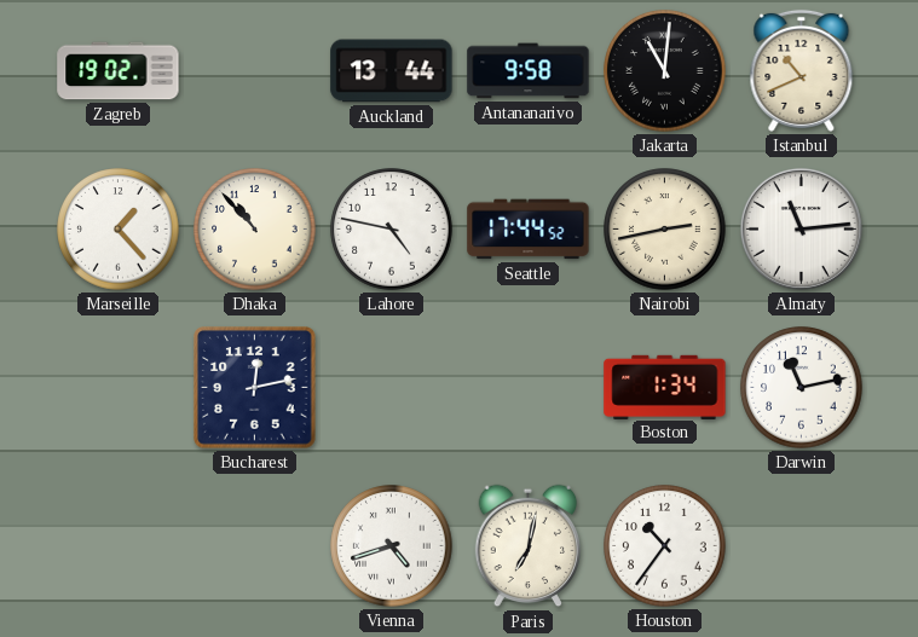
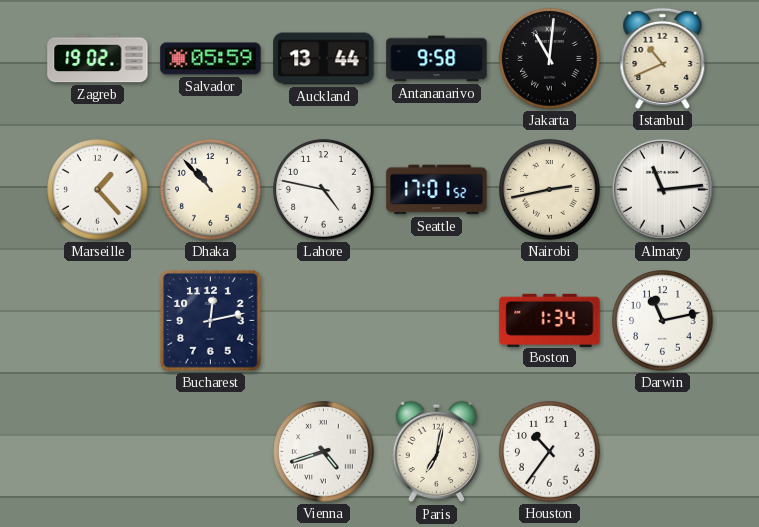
Salvador: none -> 05:59
Seattle: 17:44 -> 17:01
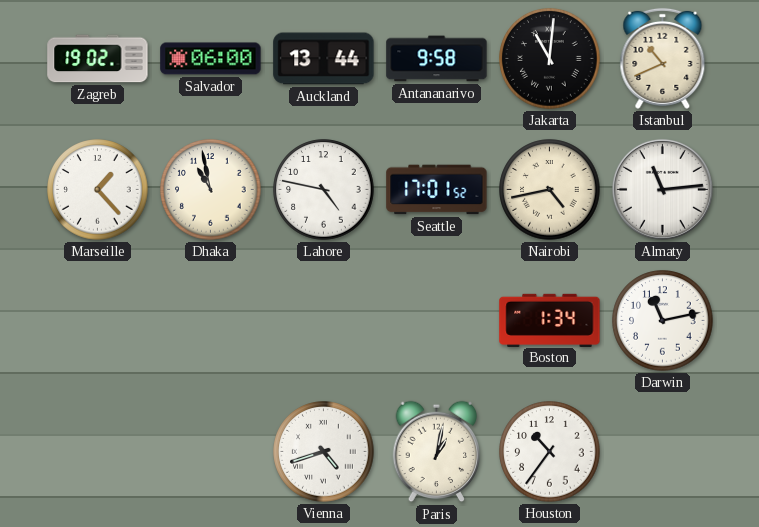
Salvador: 05:59 -> 06:00
Dhaka: 10:53 -> 10:58
Nairobi: 2:43 -> 4:43
Bucharest: 12:13 -> none
Paris: 7:02 -> 1:02
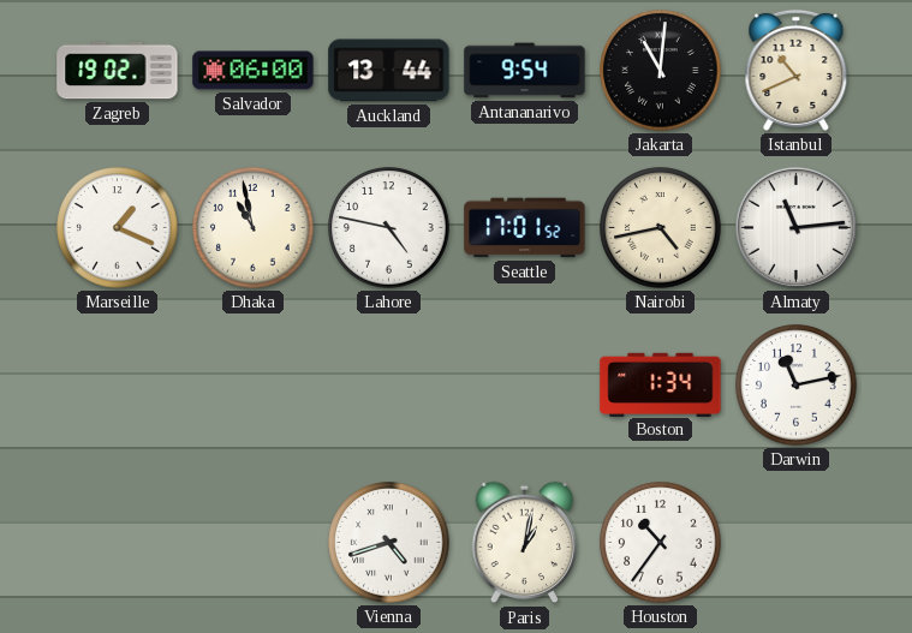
Antananarivo: 9:58 -> 9:54
Marseille: 1:23 -> 1:19
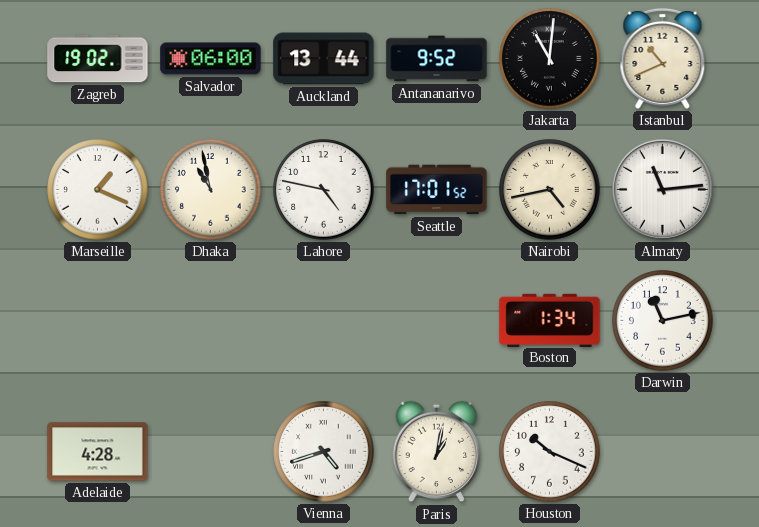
Antananarivo: 9:54 -> 9:52
Adelaide: none -> 4:28
Houston: 10:36 -> 10:19
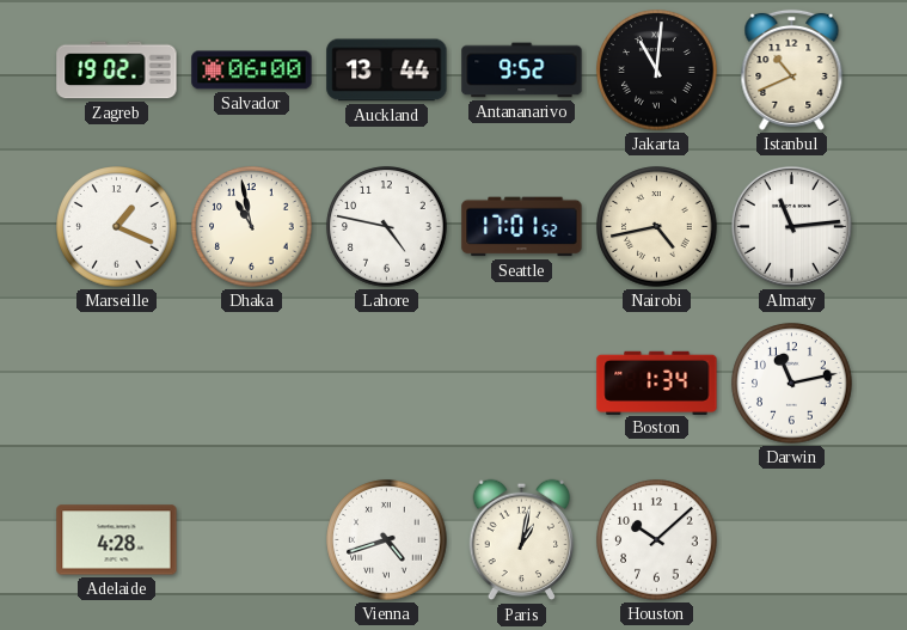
Houston: 10:19 -> 10:08
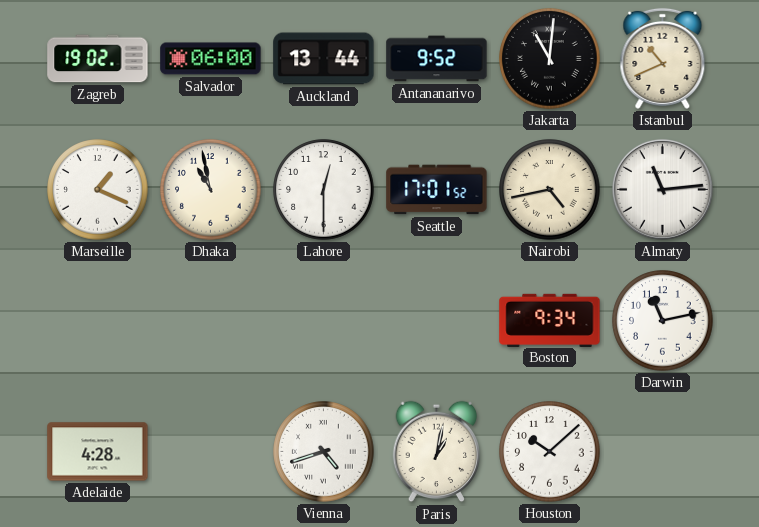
Lahore: 4:47 -> 12:30
Boston: 1:34 -> 9:34
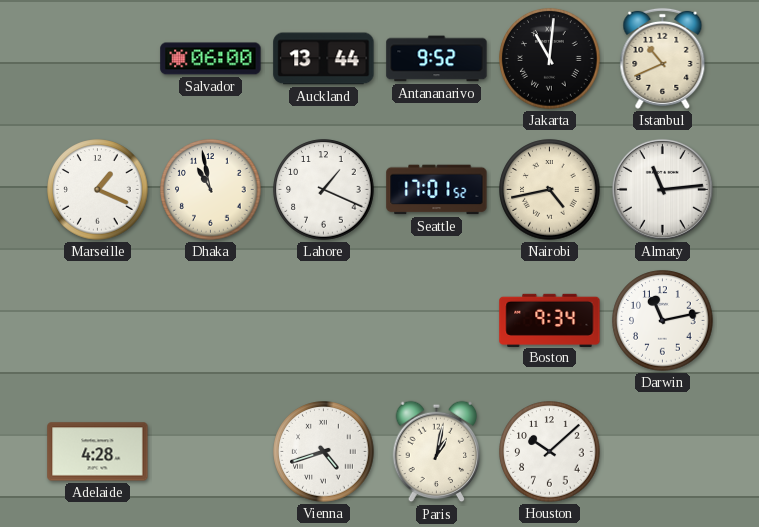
Zagreb: 19:02 -> none
Lahore: 12:30 -> 1:19
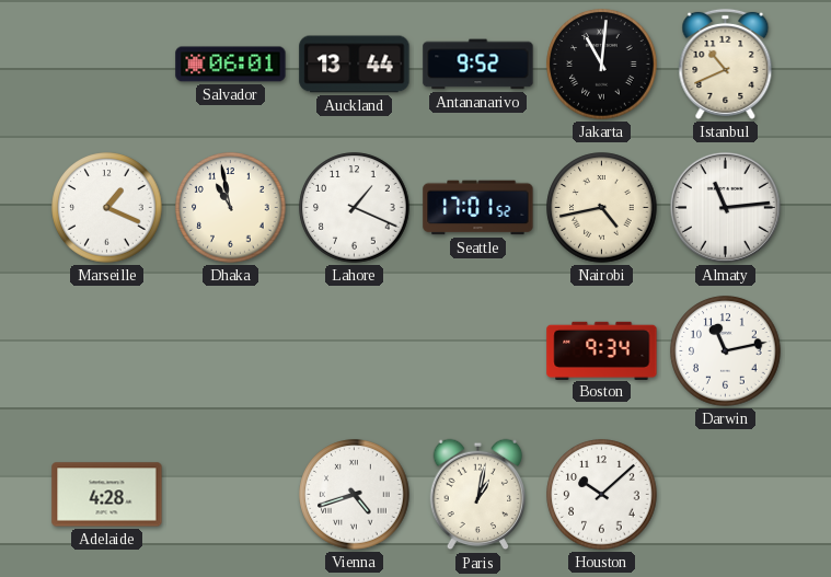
Salvador: 06:00 -> 06:01
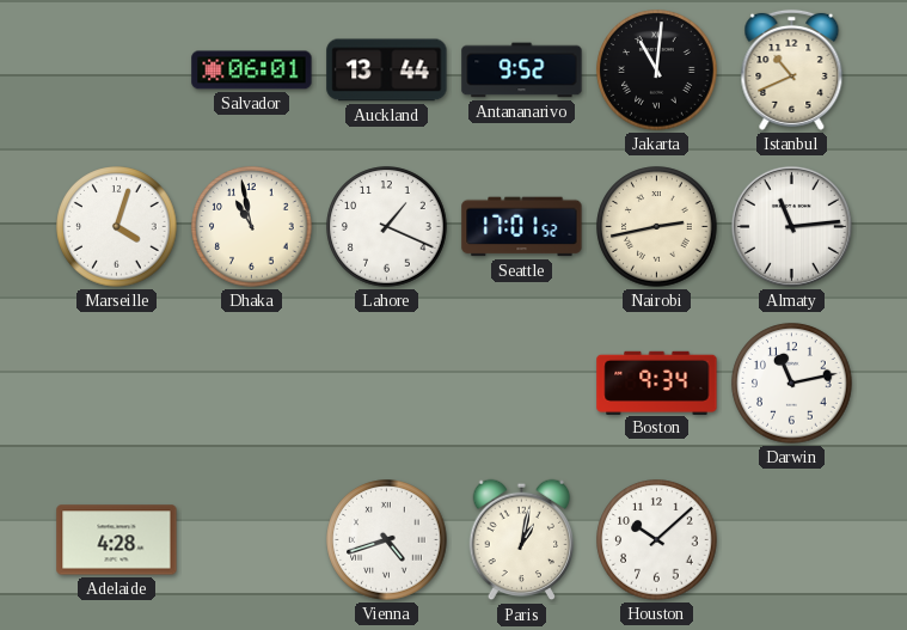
Marseille: 1:19 -> 4:03
Nairobi: 4:43 -> 2:43
